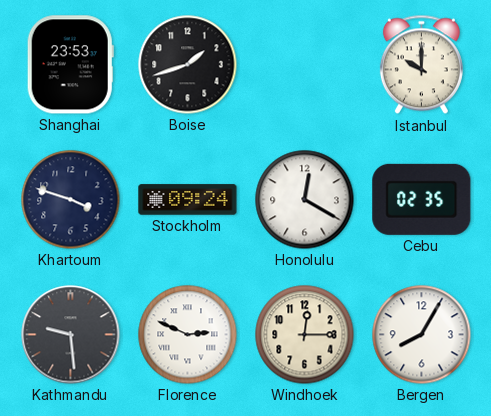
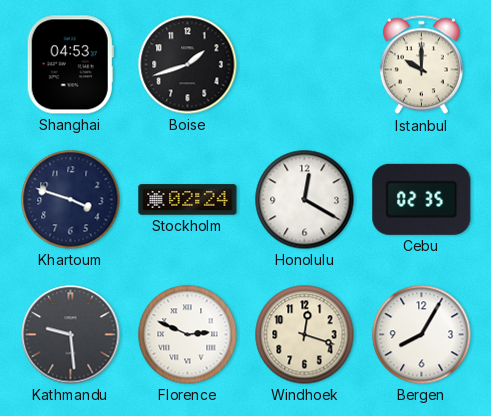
Shanghai: 23:53 -> 04:53
Stockholm: 09:24 -> 02:24
Windhoek: 12:15 -> 12:18
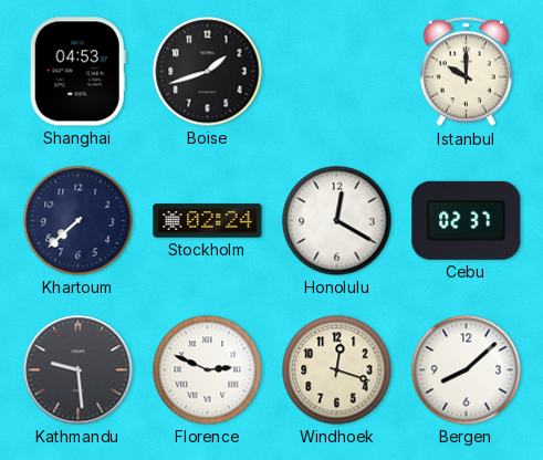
Khartoum: 3:48 -> 7:38
Cebu: 02:35 -> 02:37
Bergen: 8:05 -> 8:08
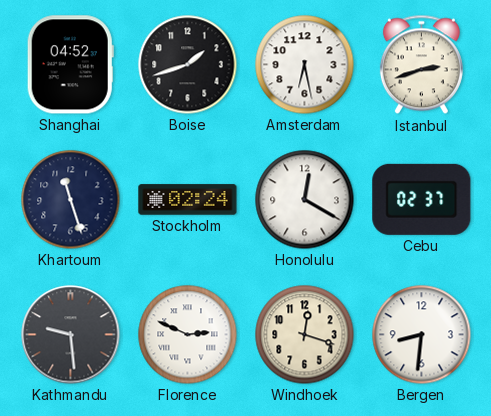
Shanghai: 04:53 -> 04:52
Amsterdam: none -> 6:28
Istanbul: 10:00 -> 2:42
Khartoum: 7:38 -> 11:27
Bergen: 8:08 -> 8:31
